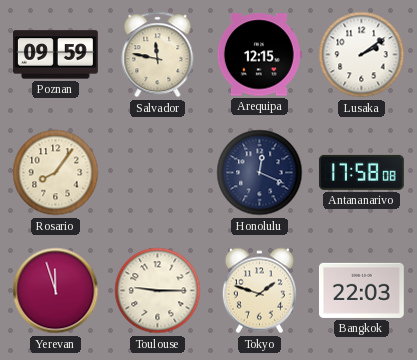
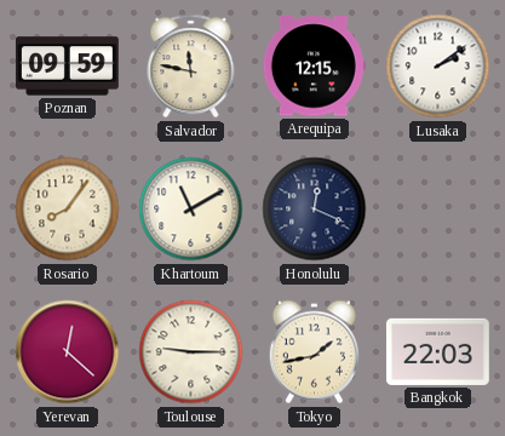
Khartoum: none -> 11:10
Antananarivo: 17:58 -> none
Yerevan: 11:57 -> 12:22
Tokyo: 1:48 -> 1:43
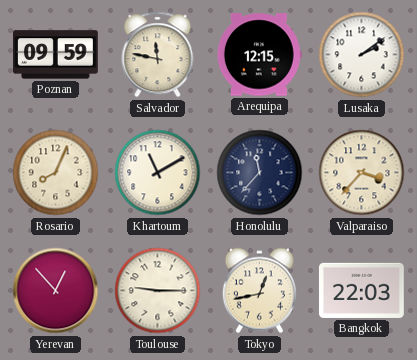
Rosario: 8:06 -> 8:04
Honolulu: 12:19 -> 11:37
Valparaiso: none -> 3:37
Yerevan: 12:22 -> 12:53
Tokyo: 1:43 -> 12:43
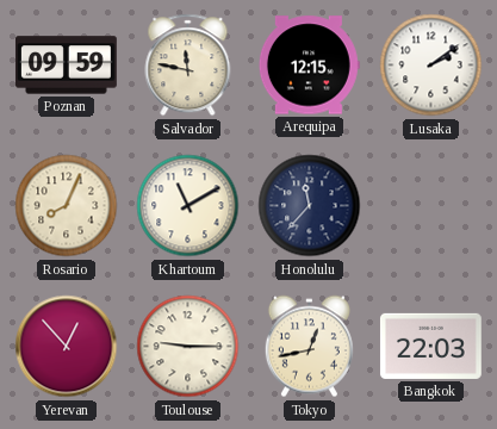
Valparaiso: 3:37 -> none
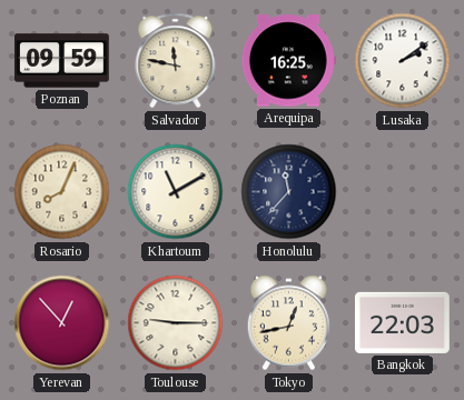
Arequipa: 12:15 -> 16:25
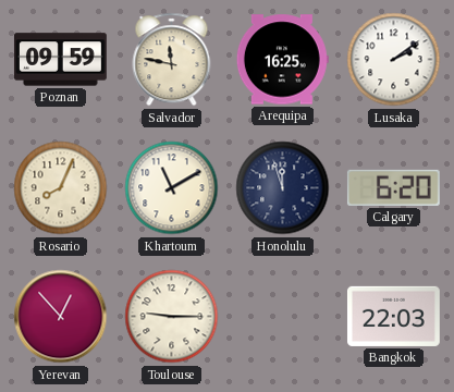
Honolulu: 11:37 -> 11:57
Calgary: none -> 6:20
Tokyo: 12:43 -> none
